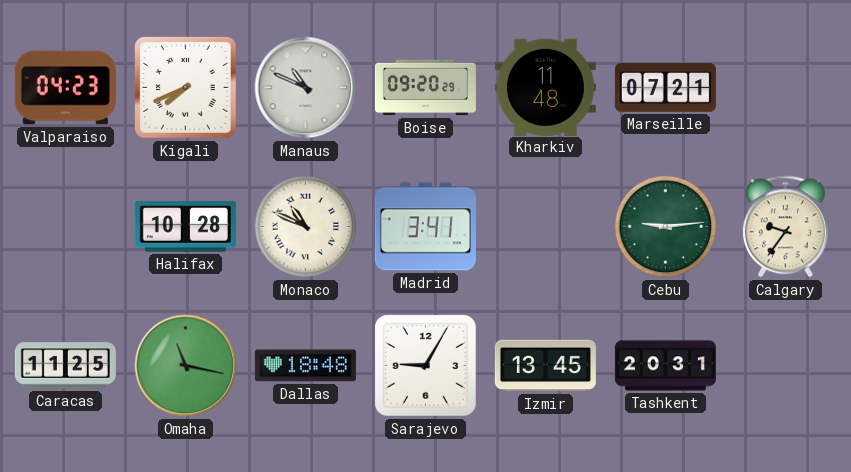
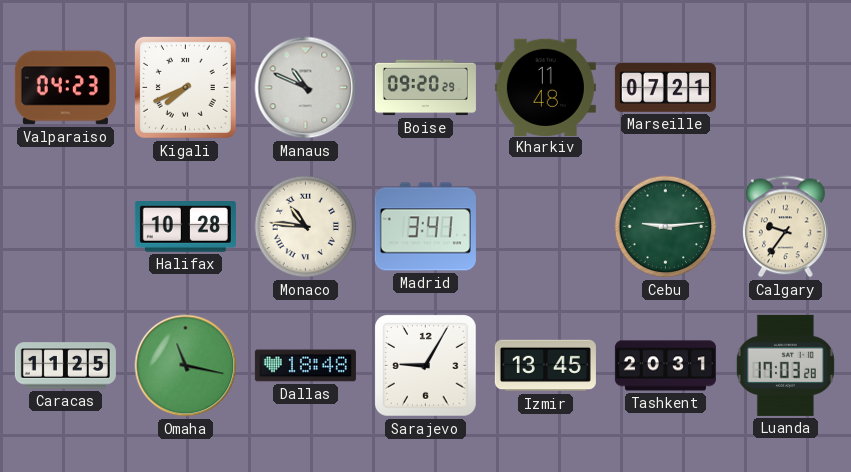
Monaco: 10:49 -> 10:46
Luanda: none -> 17:03
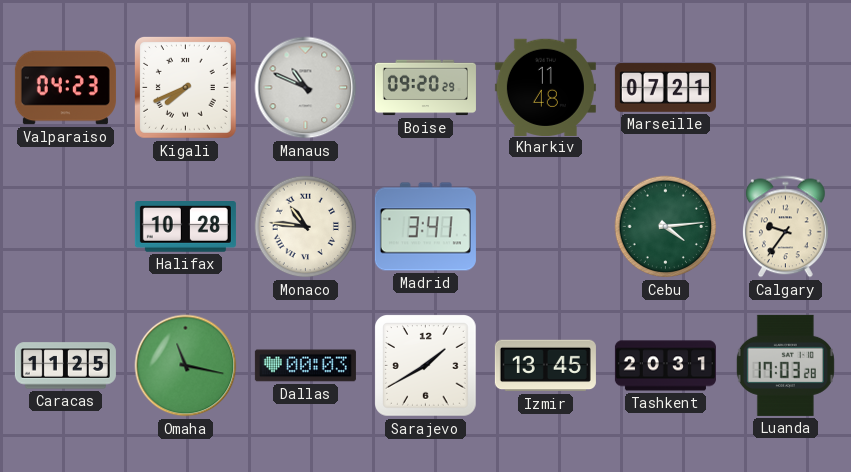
Cebu: 9:14 -> 4:14
Dallas: 18:48 -> 00:03
Sarajevo: 9:05 -> 1:40
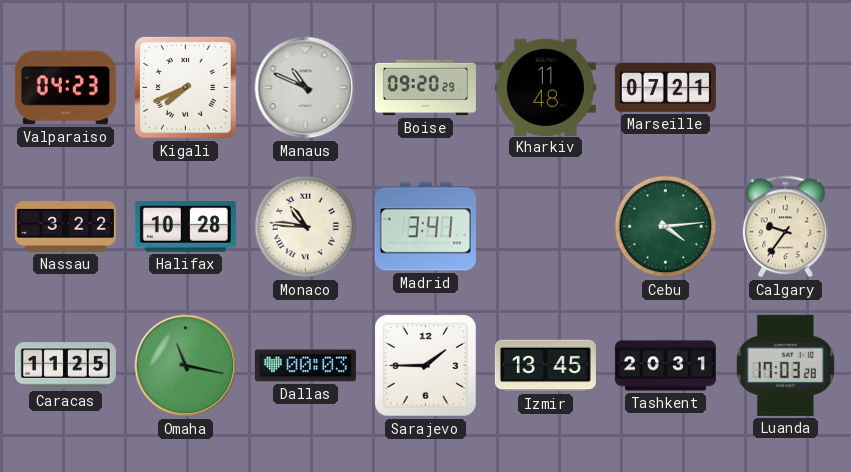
Nassau: none -> 3:22
Sarajevo: 1:40 -> 1:45
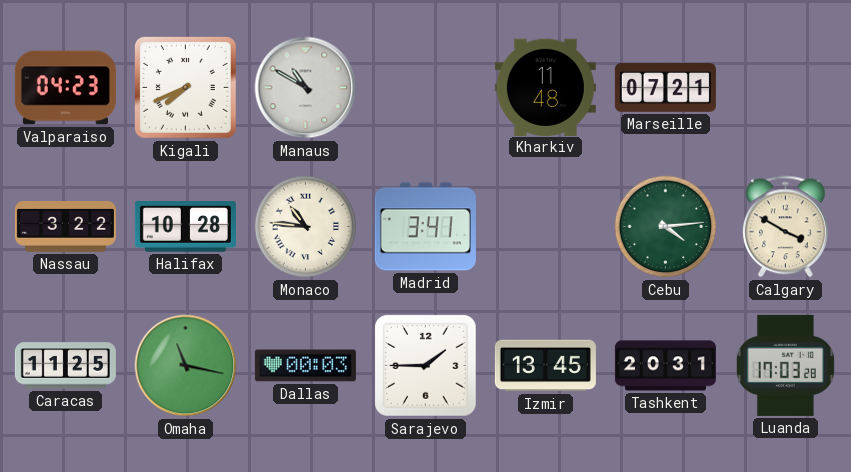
Manaus: 10:49 -> 10:50
Boise: 09:20 -> none
Calgary: 9:36 -> 3:50
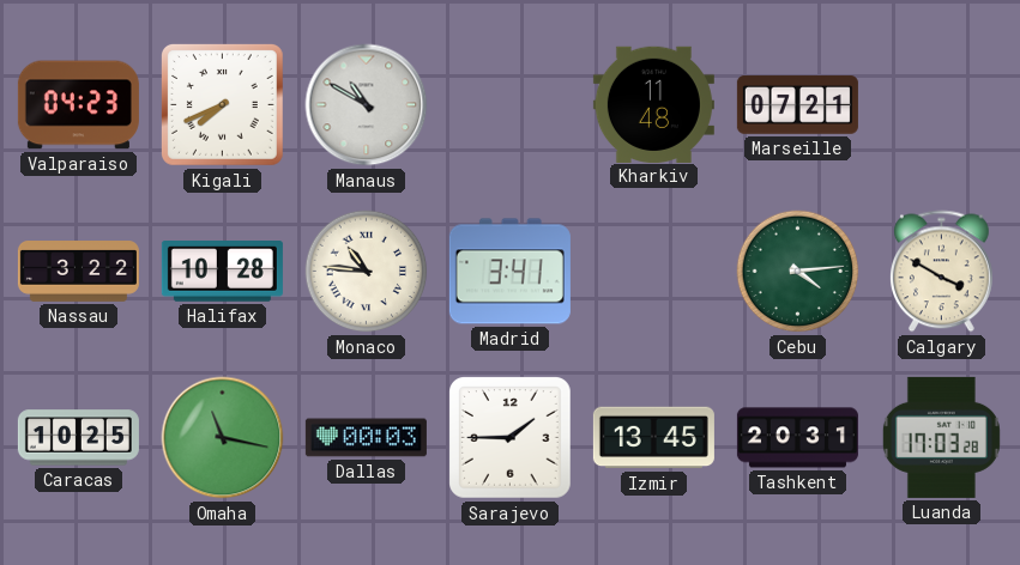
Caracas: 11:25 -> 10:25
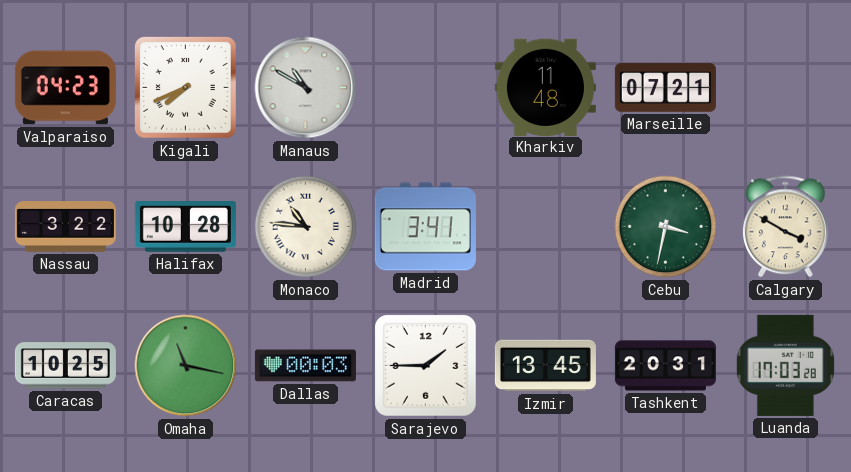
Cebu: 4:14 -> 3:32
